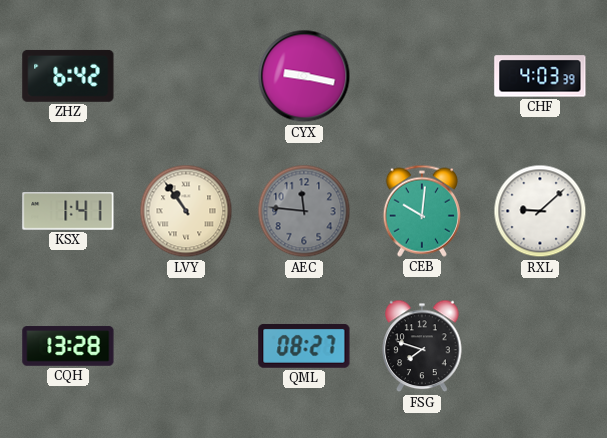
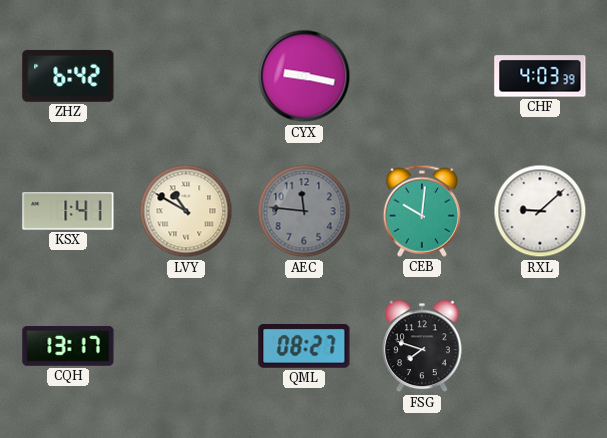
LVY: 10:54 -> 10:50
CQH: 13:28 -> 13:17
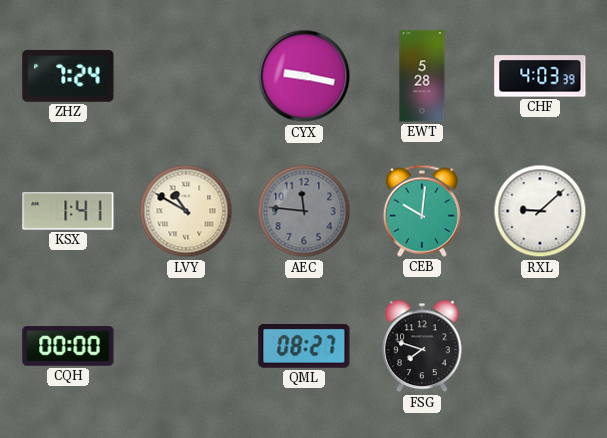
ZHZ: 6:42 -> 7:24
EWT: none -> 5:28
CQH: 13:17 -> 00:00
